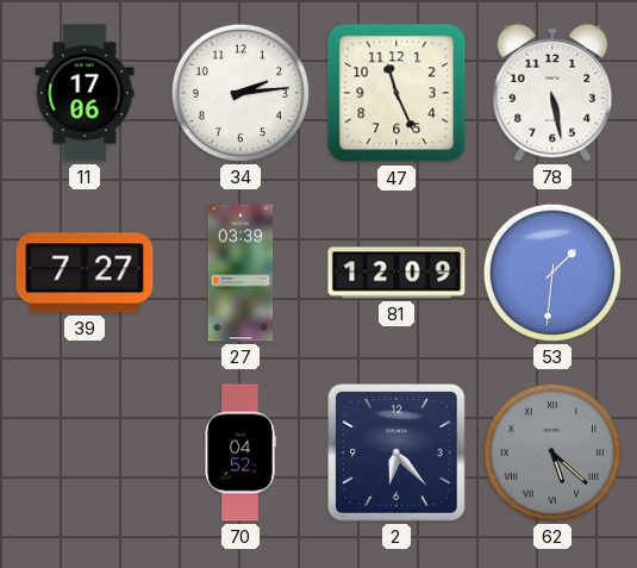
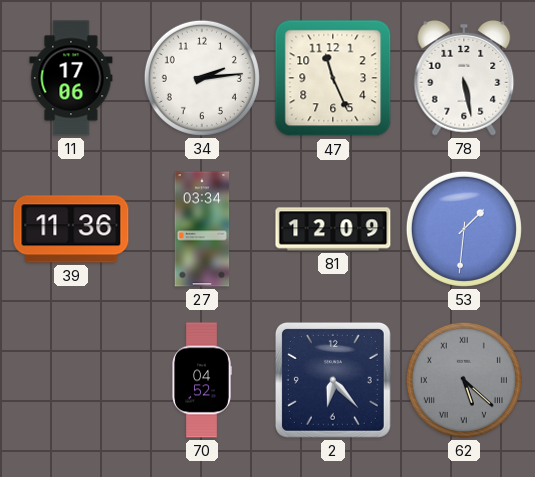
39: 7:27 -> 11:36
27: 03:39 -> 03:34
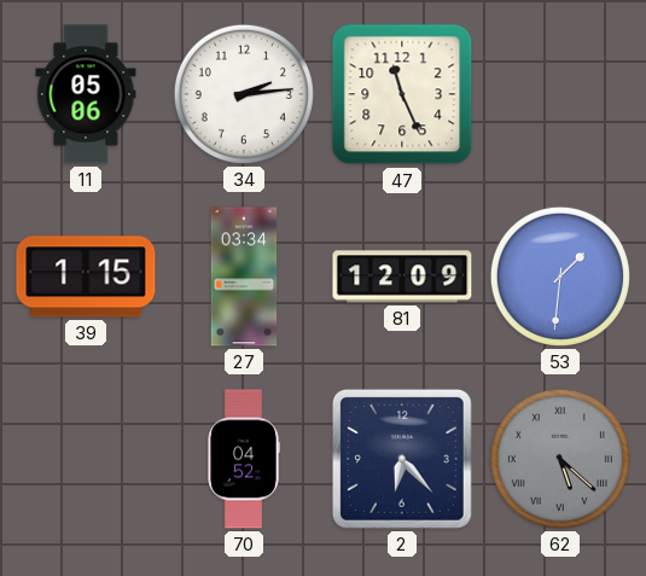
11: 17:06 -> 05:06
78: 5:28 -> none
39: 11:36 -> 1:15
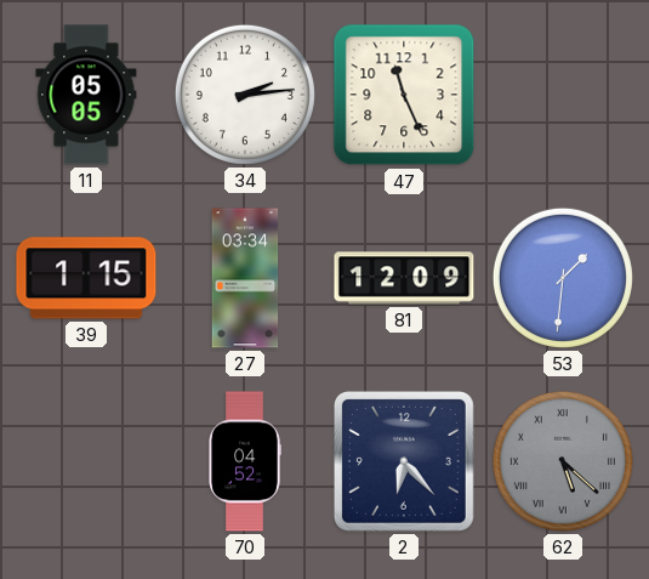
11: 05:06 -> 05:05
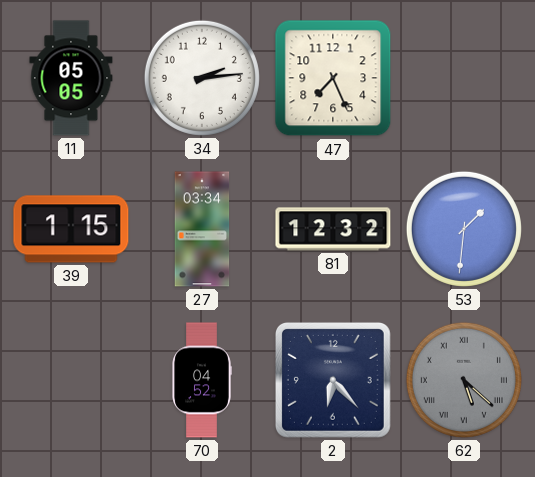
47: 11:26 -> 7:26
81: 12:09 -> 12:32
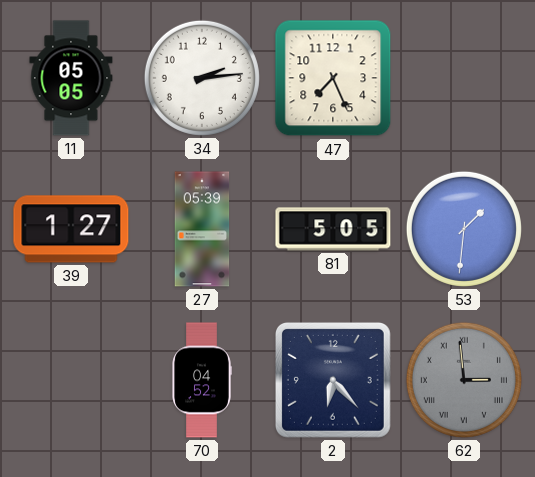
39: 1:15 -> 1:27
27: 03:34 -> 05:39
81: 12:32 -> 5:05
62: 5:22 -> 2:59
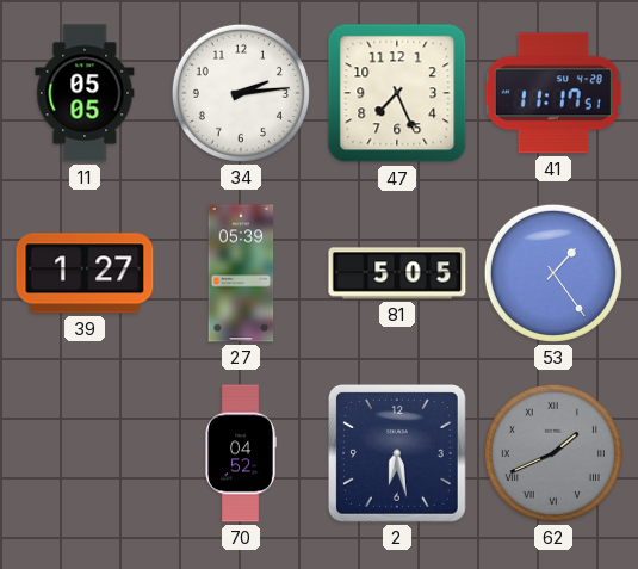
41: none -> 11:17
53: 1:31 -> 1:24
2: 6:23 -> 6:28
62: 2:59 -> 1:41
